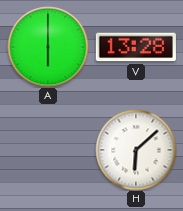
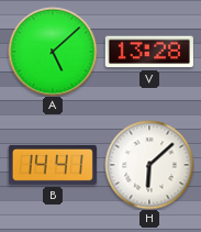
A: 6:00 -> 5:08
B: none -> 14:41
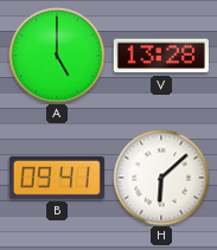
A: 5:08 -> 5:00
B: 14:41 -> 09:41
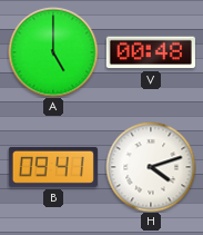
V: 13:28 -> 00:48
H: 6:08 -> 4:12
